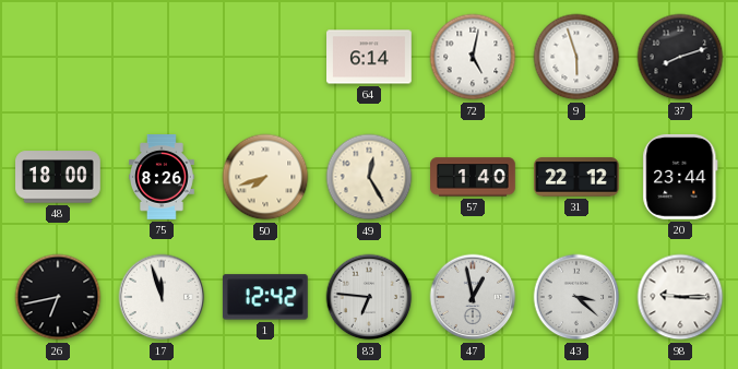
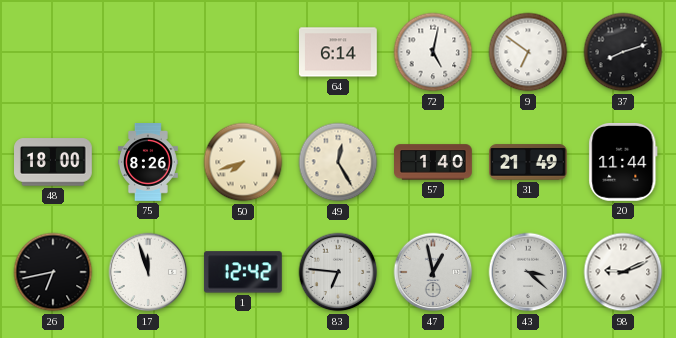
9: 5:57 -> 6:51
31: 22:12 -> 21:49
20: 23:44 -> 11:44
98: 9:15 -> 9:11
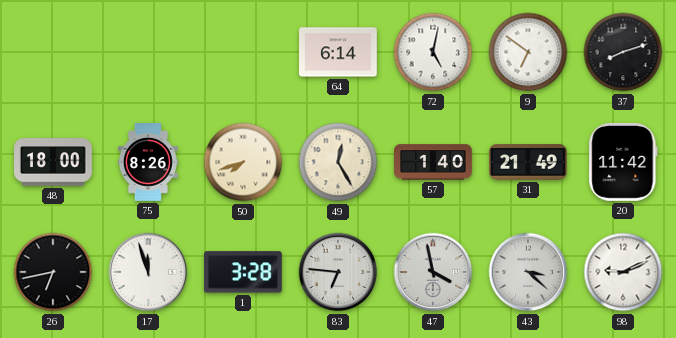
20: 11:44 -> 11:42
1: 12:42 -> 3:28
47: 12:58 -> 3:58
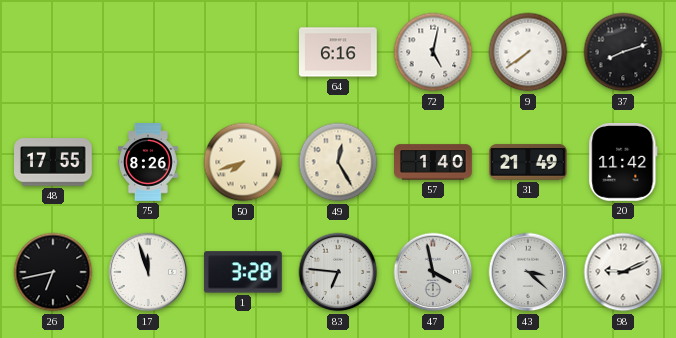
64: 6:14 -> 6:16
9: 6:51 -> 7:39
48: 18:00 -> 17:55
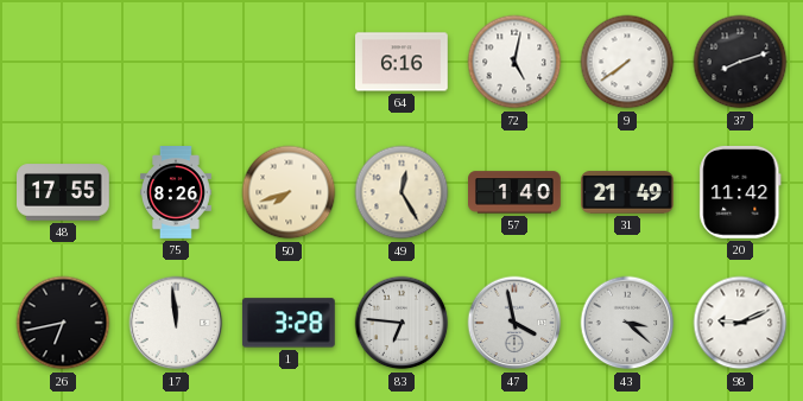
17: 11:57 -> 11:59
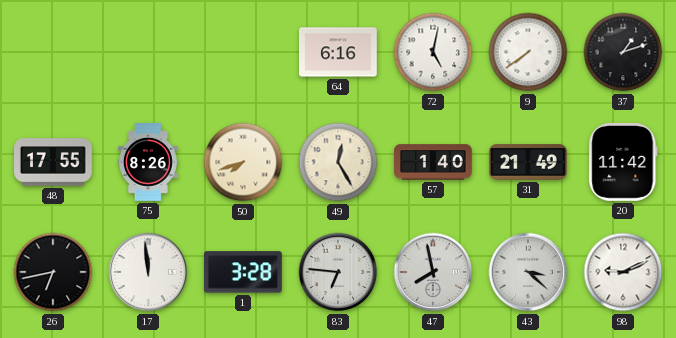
37: 8:12 -> 1:12
47: 3:58 -> 7:58
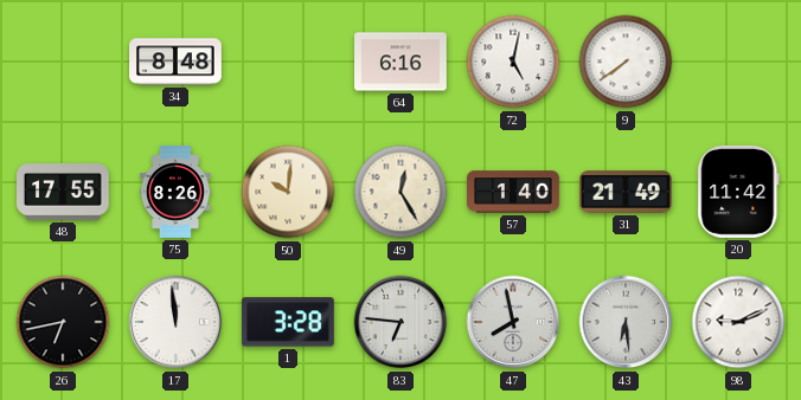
34: none -> 8:48
37: 1:12 -> none
50: 7:42 -> 10:01
43: 3:22 -> 6:29
